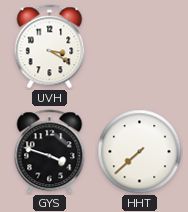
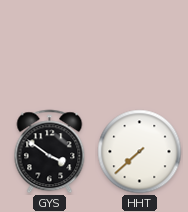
UVH: 3:20 -> none
GYS: 3:48 -> 3:51
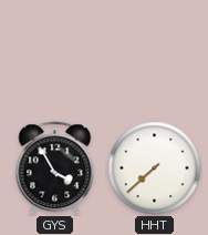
GYS: 3:51 -> 3:55
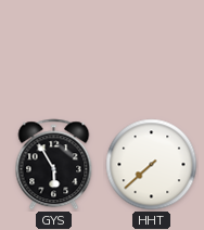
GYS: 3:55 -> 5:55
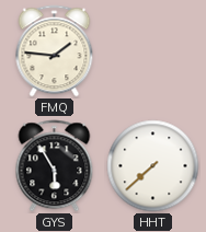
FMQ: none -> 1:46
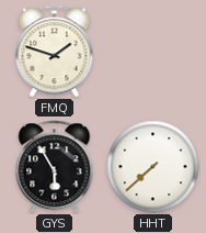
FMQ: 1:46 -> 1:48
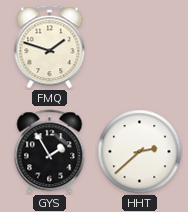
GYS: 5:55 -> 1:55
HHT: 7:38 -> 2:38
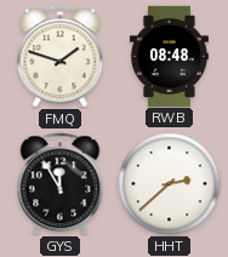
RWB: none -> 08:48
GYS: 1:55 -> 11:55
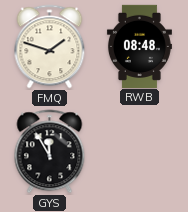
HHT: 2:38 -> none
